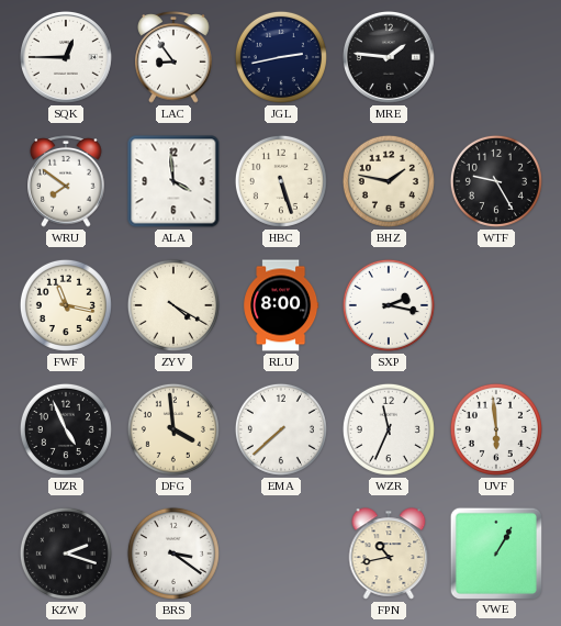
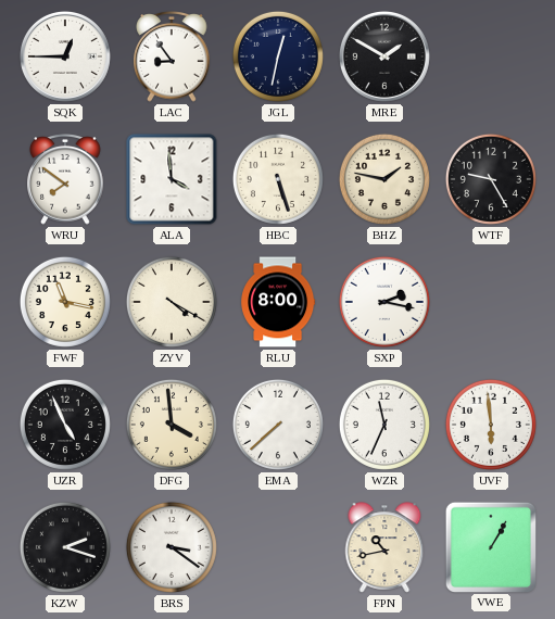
JGL: 2:43 -> 12:32
MRE: 1:46 -> 1:50
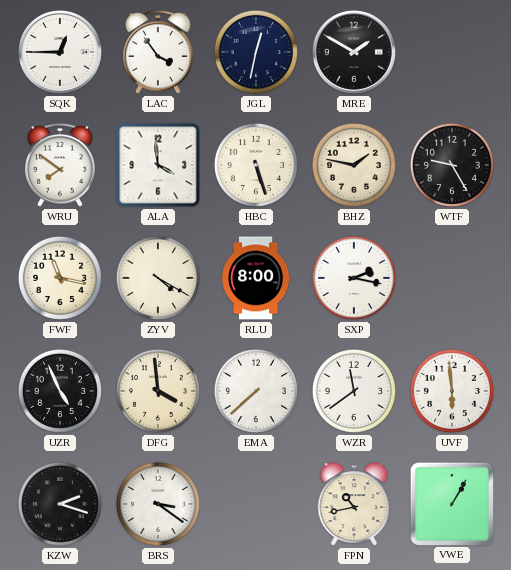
LAC: 8:54 -> 3:54
WZR: 11:34 -> 11:39
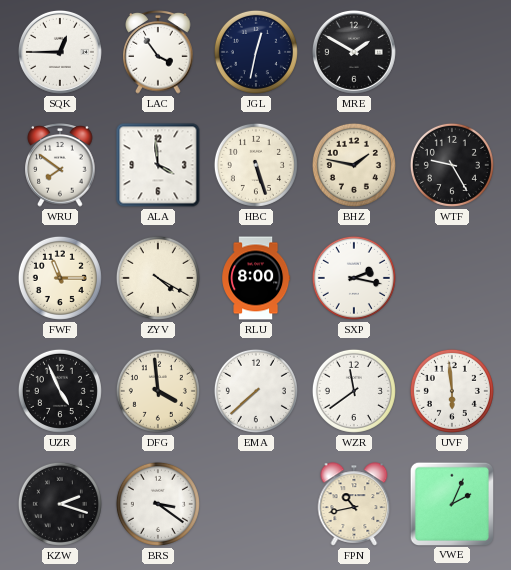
FWF: 11:17 -> 11:15
VWE: 1:05 -> 2:04
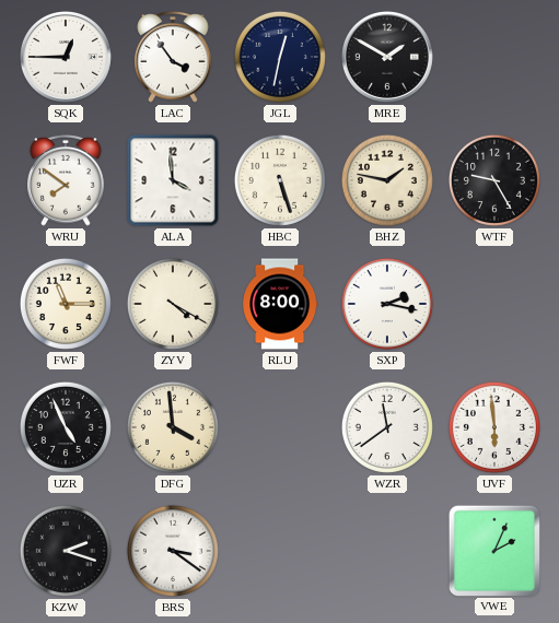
EMA: 7:38 -> none
FPN: 10:43 -> none
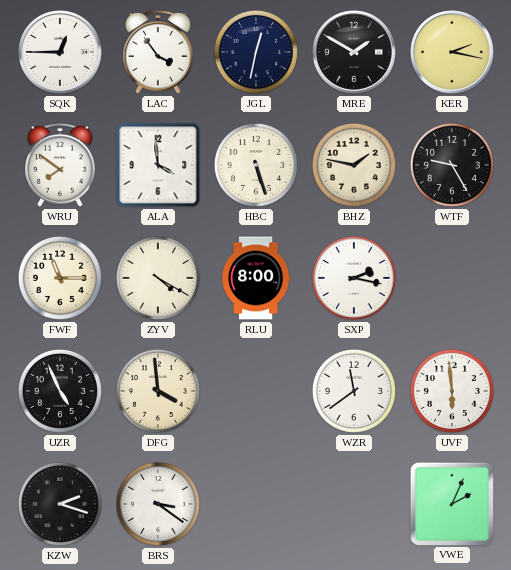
KER: none -> 2:17
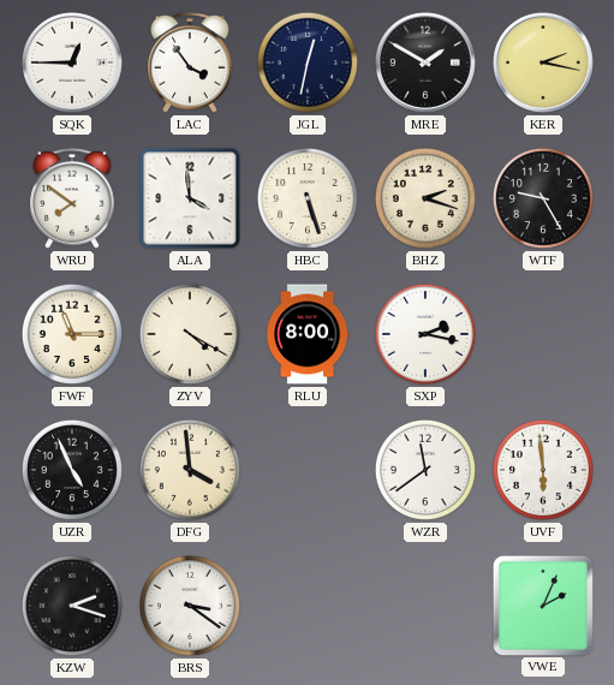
BHZ: 1:47 -> 2:18
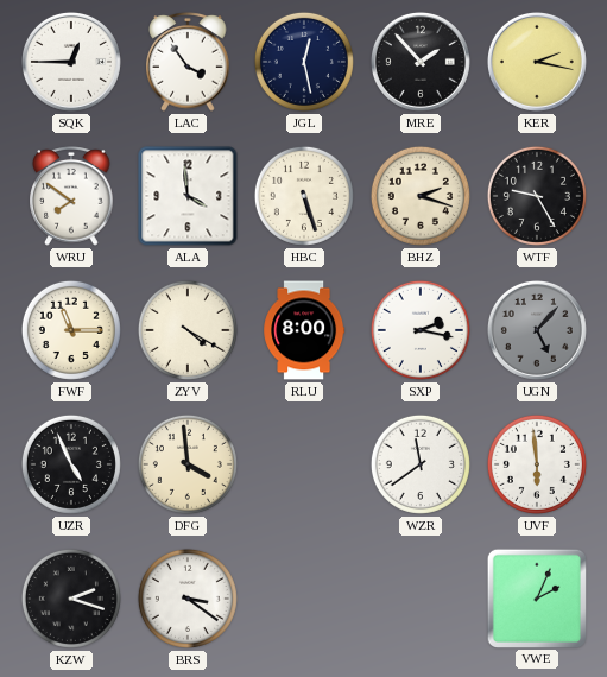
JGL: 12:32 -> 12:28
MRE: 1:50 -> 1:53
UGN: none -> 5:07
